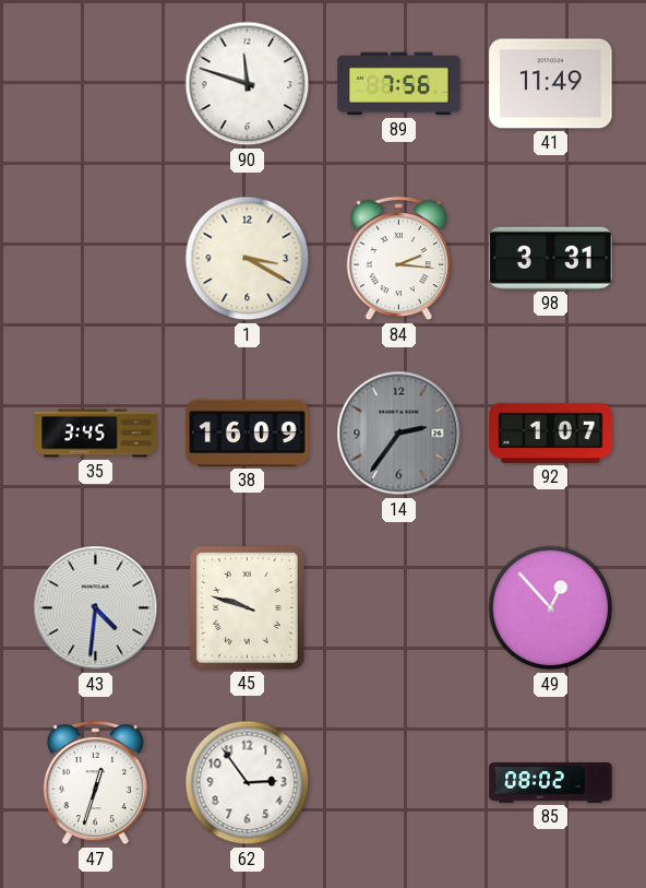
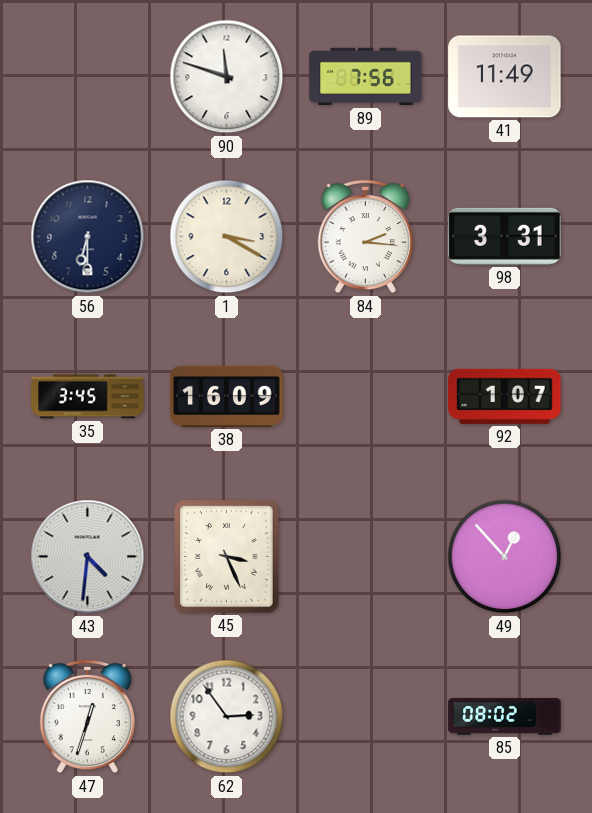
56: none -> 6:30
14: 2:36 -> none
45: 9:48 -> 3:26
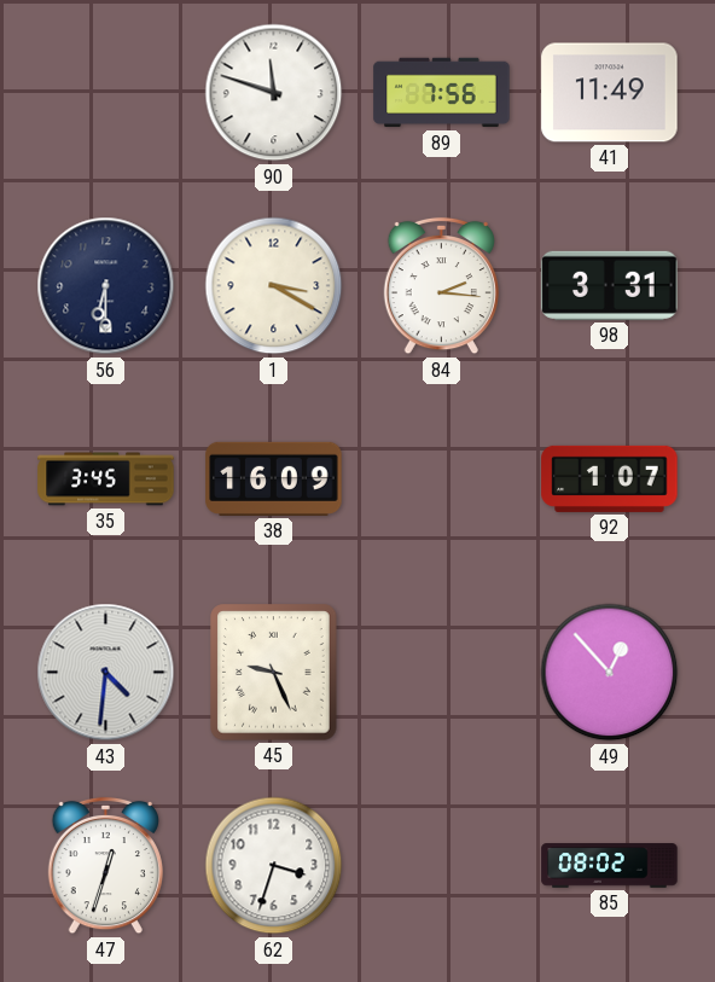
45: 3:26 -> 9:26
62: 2:54 -> 3:33
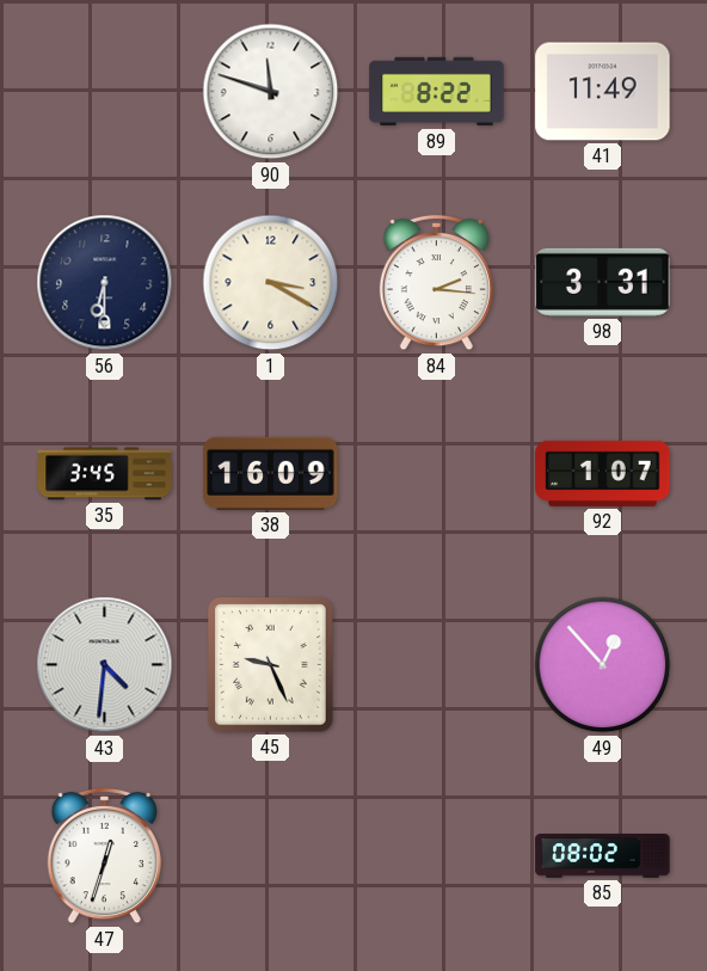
89: 7:56 -> 8:22
62: 3:33 -> none
